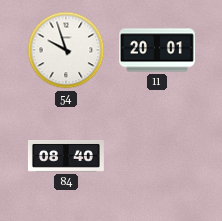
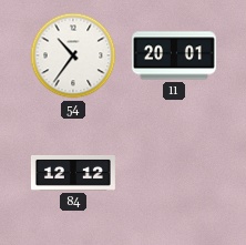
54: 9:57 -> 10:36
84: 08:40 -> 12:12
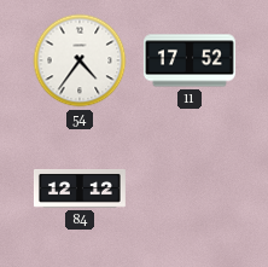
54: 10:36 -> 4:36
11: 20:01 -> 17:52
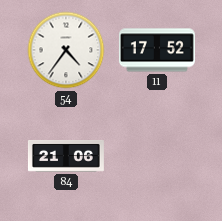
84: 12:12 -> 21:06
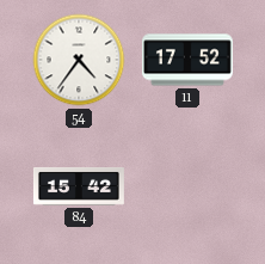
84: 21:06 -> 15:42
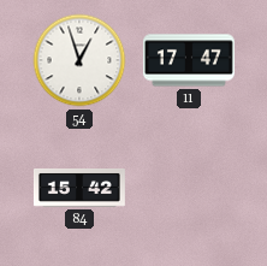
54: 4:36 -> 12:57
11: 17:52 -> 17:47
